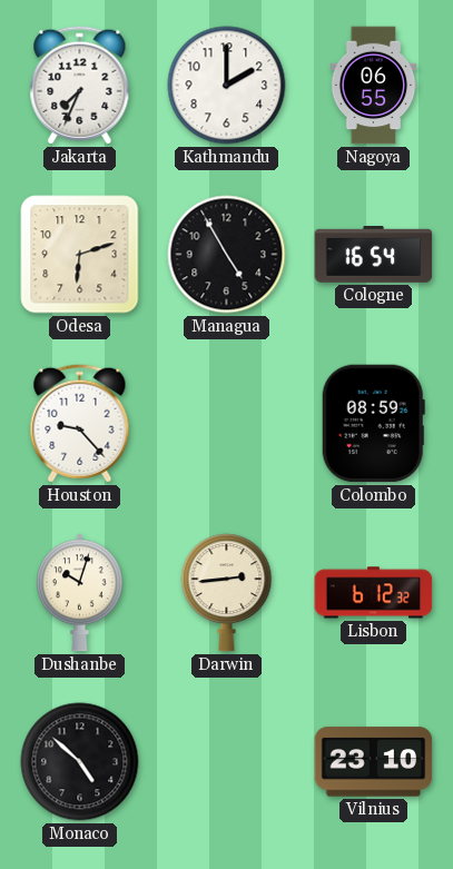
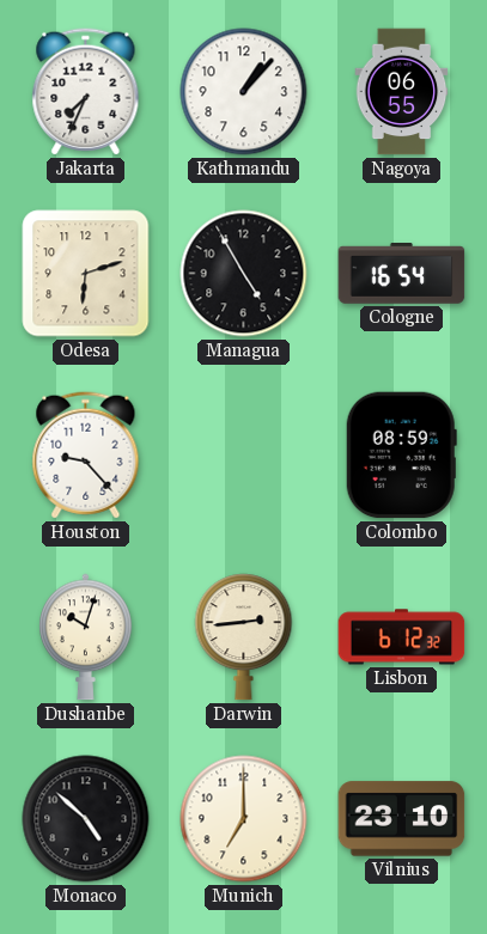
Kathmandu: 2:00 -> 1:07
Munich: none -> 7:00
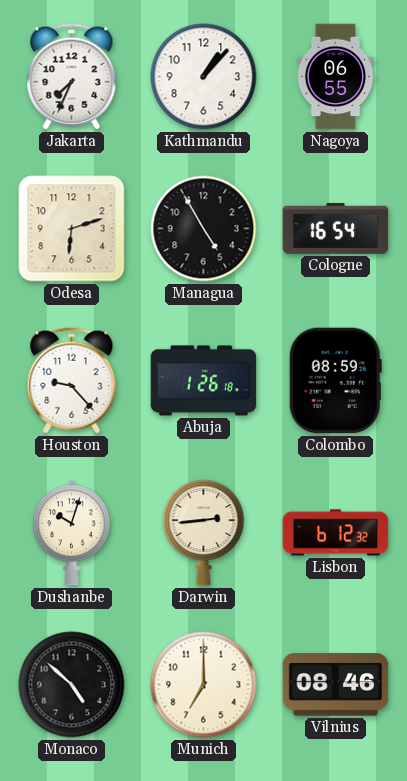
Abuja: none -> 1:26
Vilnius: 23:10 -> 08:46
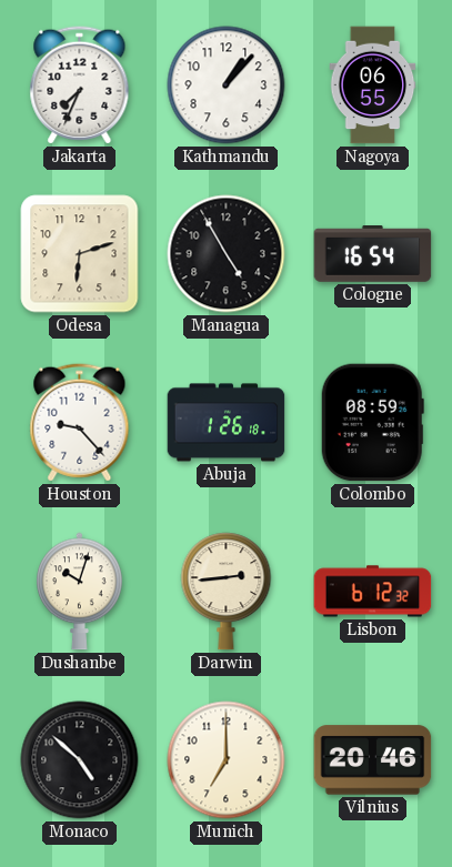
Vilnius: 08:46 -> 20:46
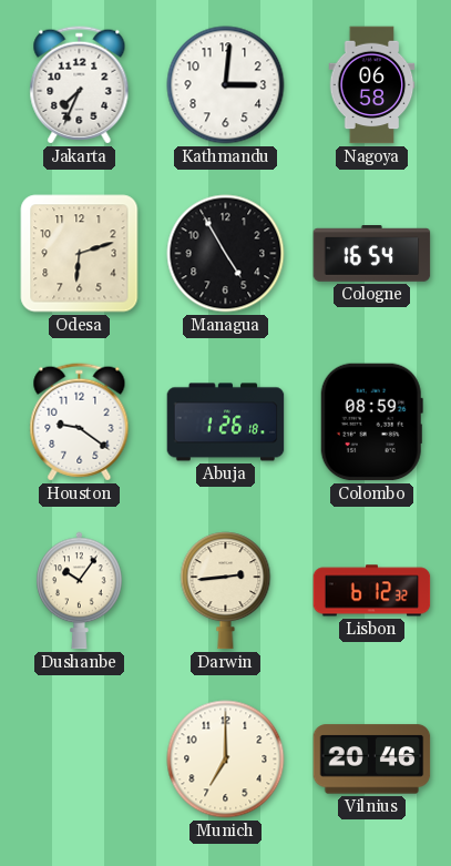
Kathmandu: 1:07 -> 3:01
Nagoya: 06:55 -> 06:58
Houston: 9:23 -> 9:21
Dushanbe: 10:03 -> 10:06
Monaco: 4:52 -> none
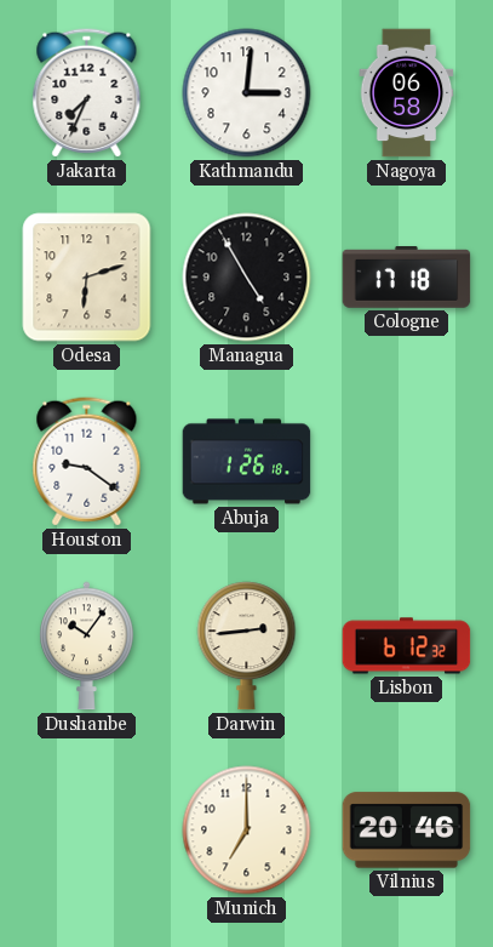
Cologne: 16:54 -> 17:18
Colombo: 08:59 -> none
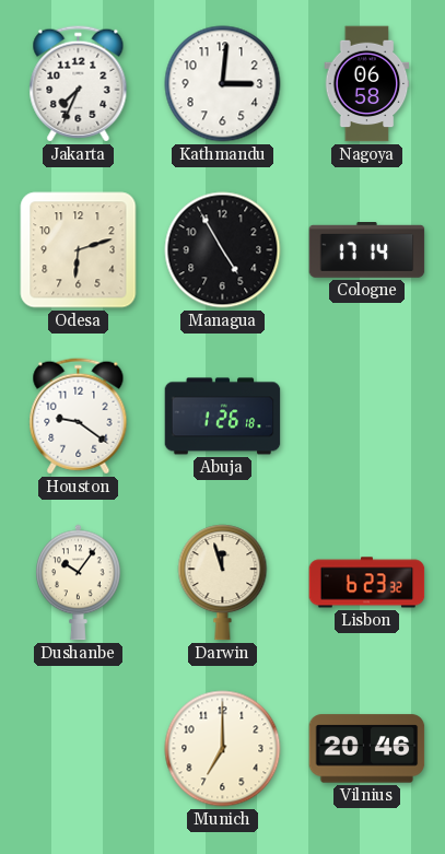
Cologne: 17:18 -> 17:14
Darwin: 2:44 -> 11:57
Lisbon: 6:12 -> 6:23
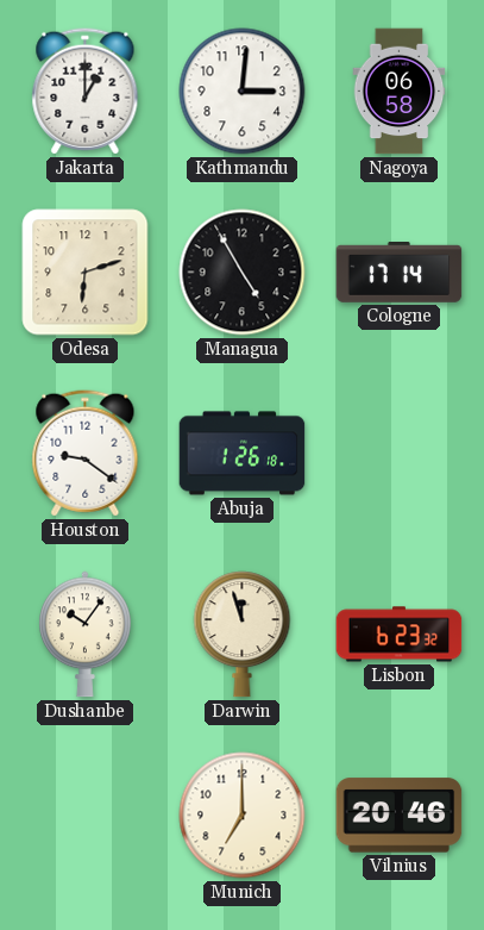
Jakarta: 7:34 -> 1:00
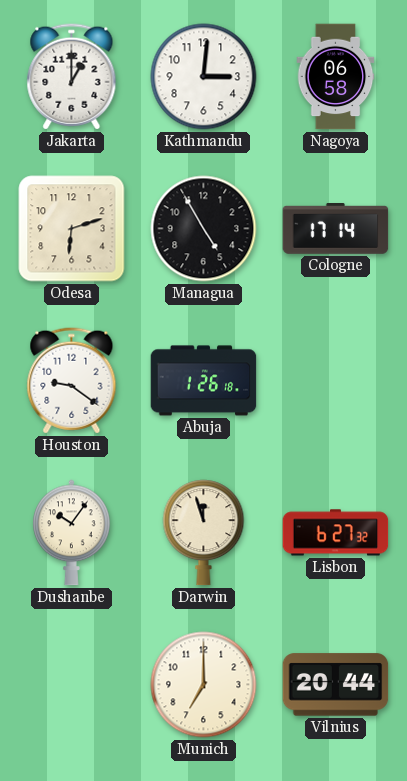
Lisbon: 6:23 -> 6:27
Vilnius: 20:46 -> 20:44
